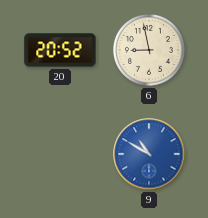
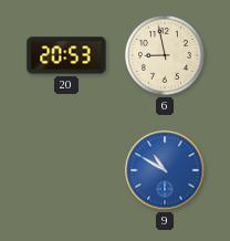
20: 20:52 -> 20:53
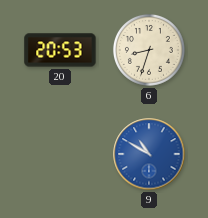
6: 8:58 -> 8:33
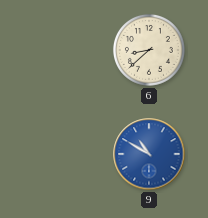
20: 20:53 -> none
6: 8:33 -> 8:38
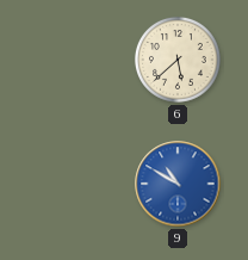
6: 8:38 -> 5:38
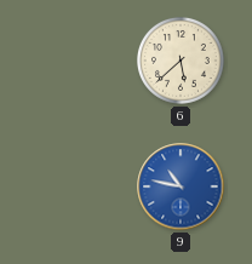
9: 10:50 -> 10:47
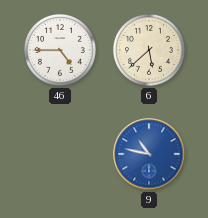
46: none -> 4:45
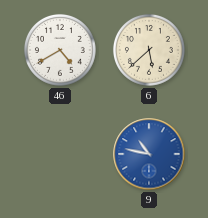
46: 4:45 -> 4:40
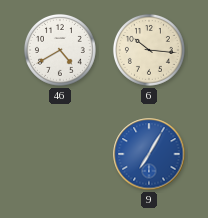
6: 5:38 -> 10:16
9: 10:47 -> 7:05
